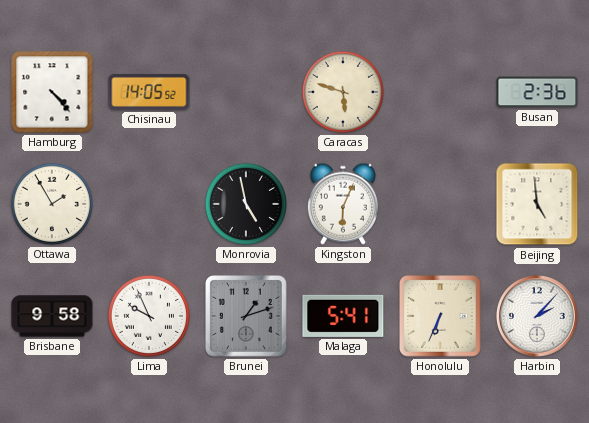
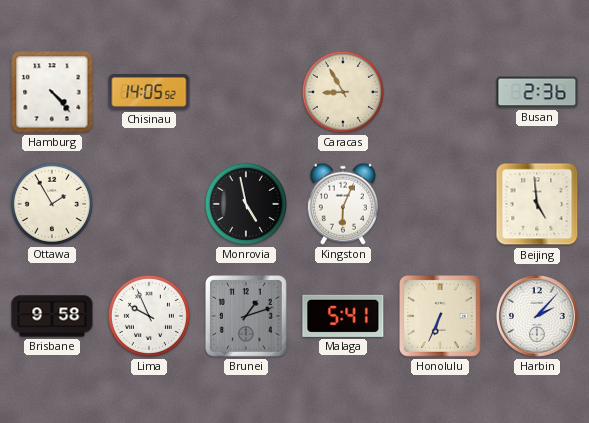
Caracas: 5:48 -> 8:55
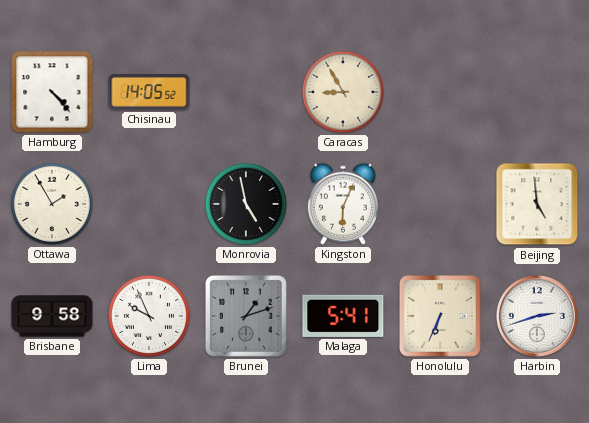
Busan: 2:36 -> none
Harbin: 2:07 -> 2:42
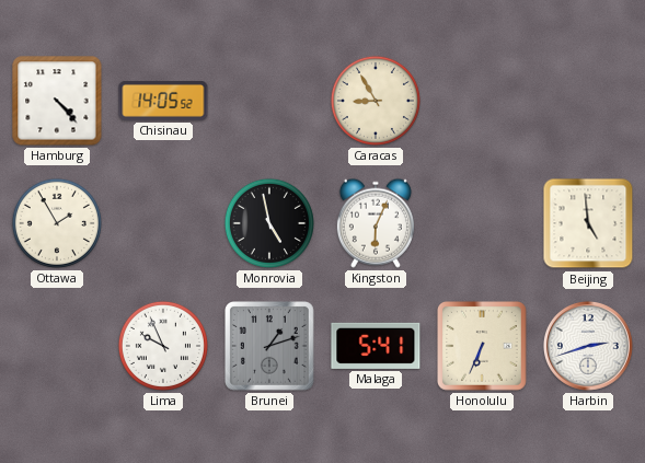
Brisbane: 9:58 -> none
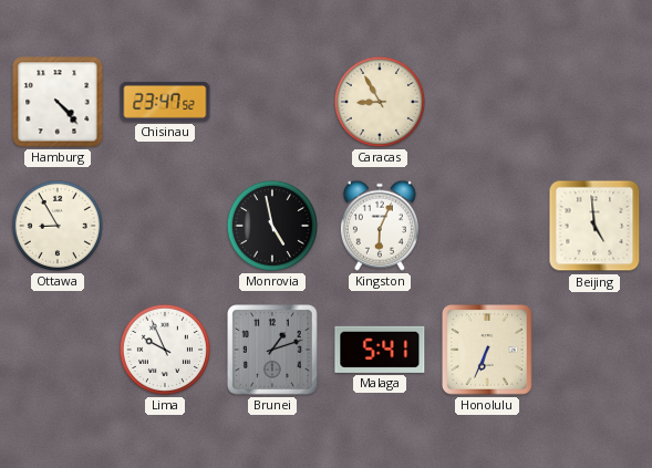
Chisinau: 14:05 -> 23:47
Ottawa: 1:55 -> 8:55
Harbin: 2:42 -> none
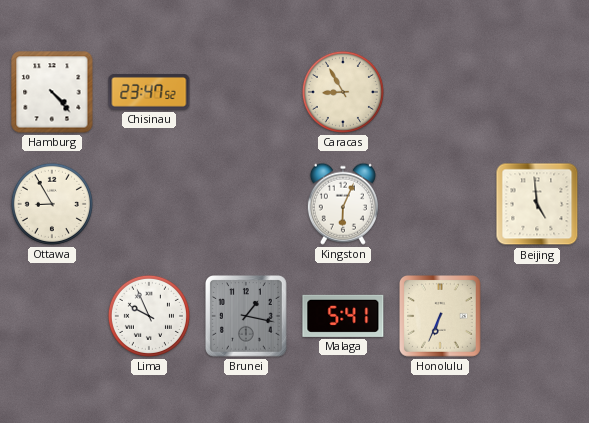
Monrovia: 4:58 -> none
Brunei: 1:12 -> 1:17
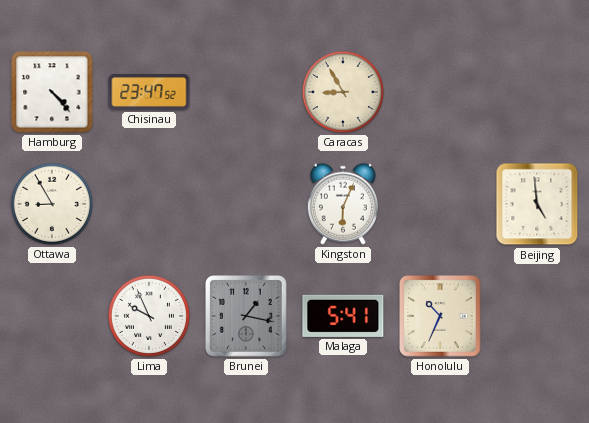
Honolulu: 6:34 -> 10:34
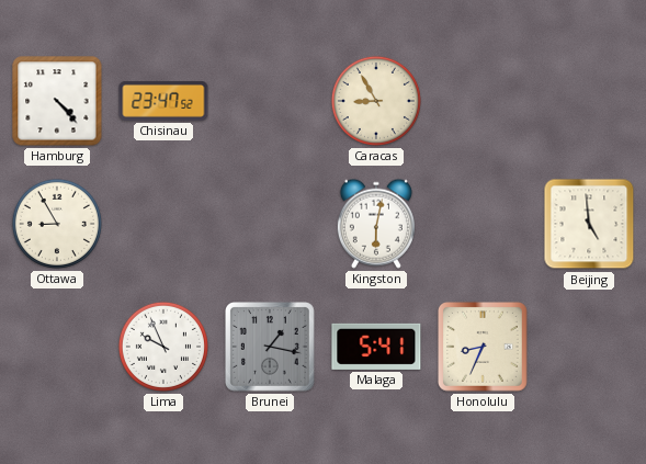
Kingston: 6:04 -> 6:02
Honolulu: 10:34 -> 8:34
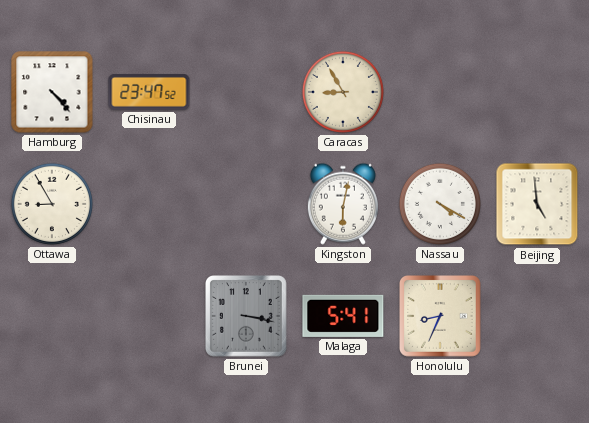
Nassau: none -> 4:20
Lima: 9:56 -> none
Brunei: 1:17 -> 3:17
